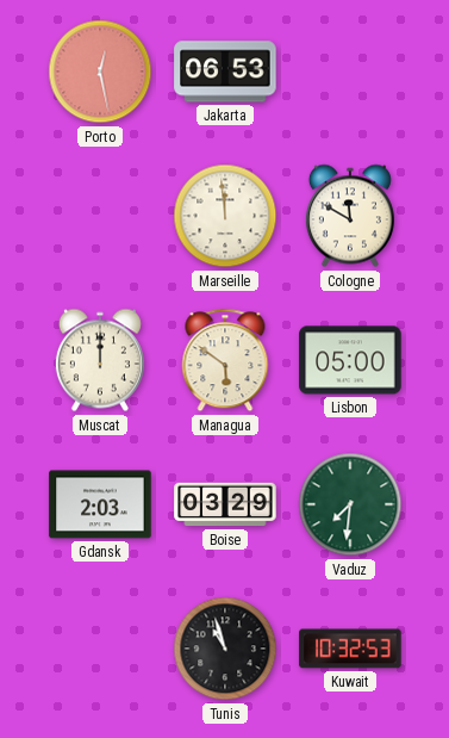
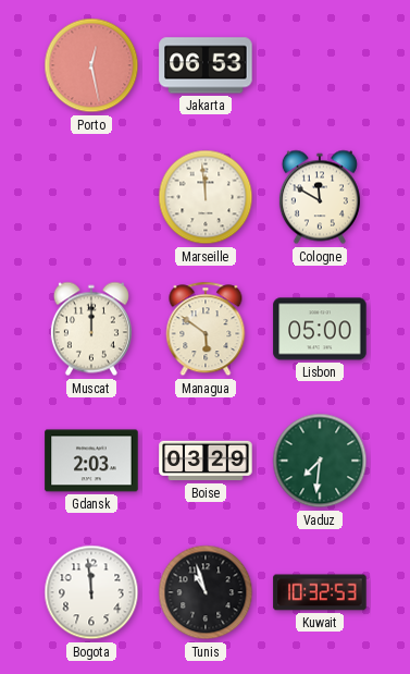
Bogota: none -> 11:59
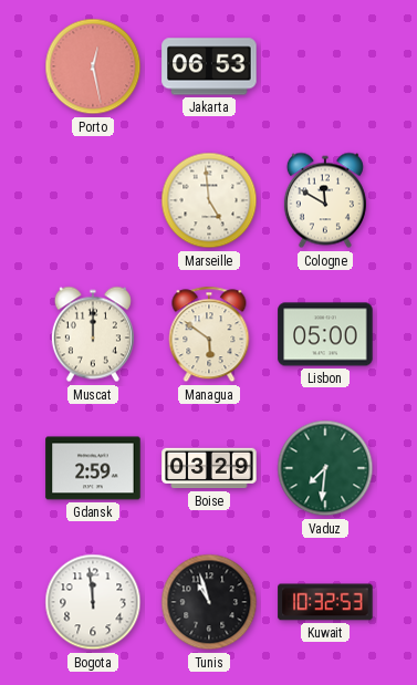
Marseille: 11:59 -> 4:59
Gdansk: 2:03 -> 2:59
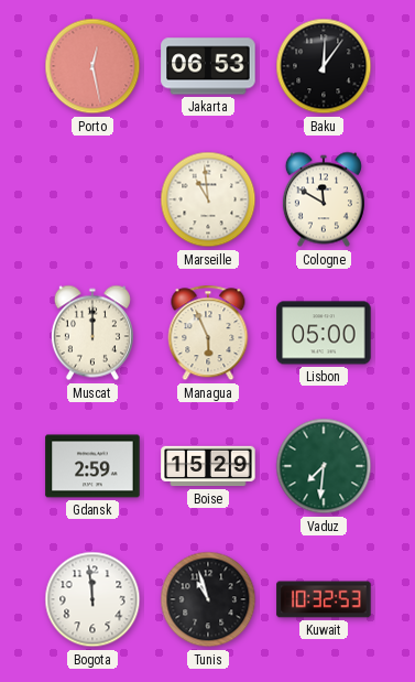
Baku: none -> 12:06
Marseille: 4:59 -> 10:59
Managua: 5:51 -> 5:56
Boise: 03:29 -> 15:29
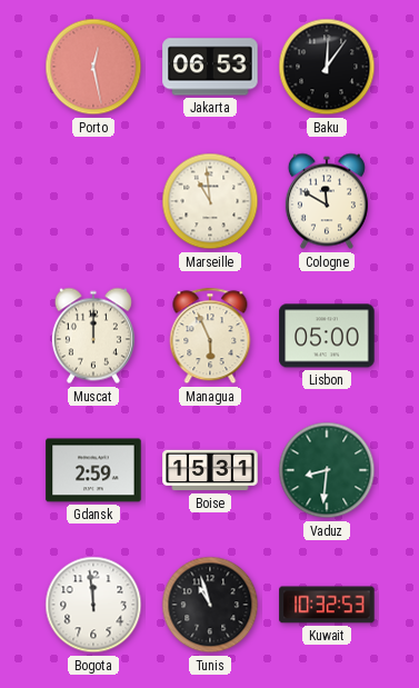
Boise: 15:29 -> 15:31
Vaduz: 7:31 -> 8:31
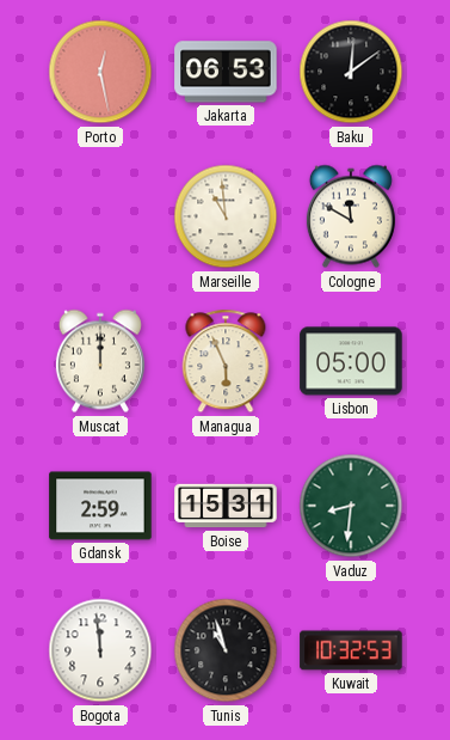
Baku: 12:06 -> 12:09
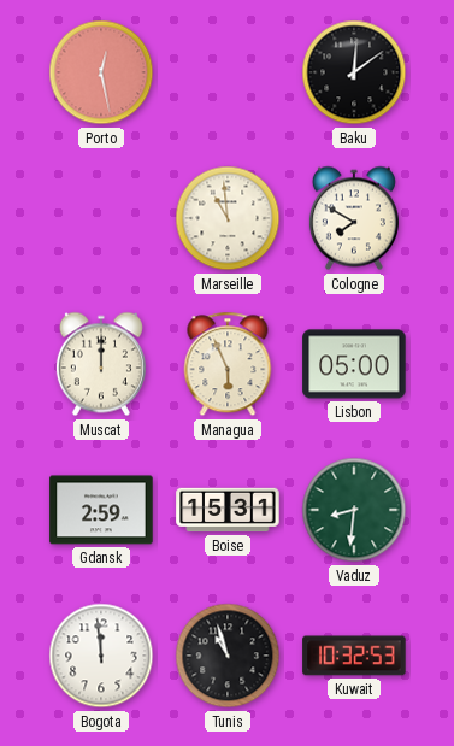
Jakarta: 06:53 -> none
Cologne: 11:50 -> 7:50
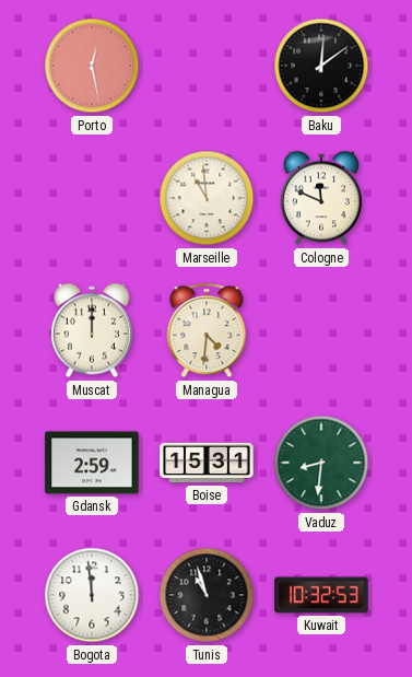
Cologne: 7:50 -> 11:49
Managua: 5:56 -> 4:31
Lisbon: 05:00 -> none
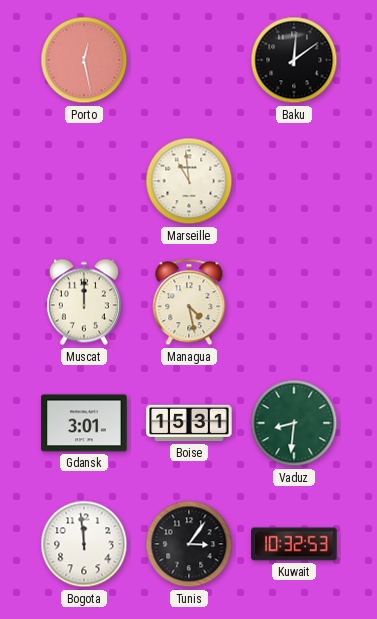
Cologne: 11:49 -> none
Managua: 4:31 -> 4:28
Gdansk: 2:59 -> 3:01
Tunis: 10:57 -> 3:06
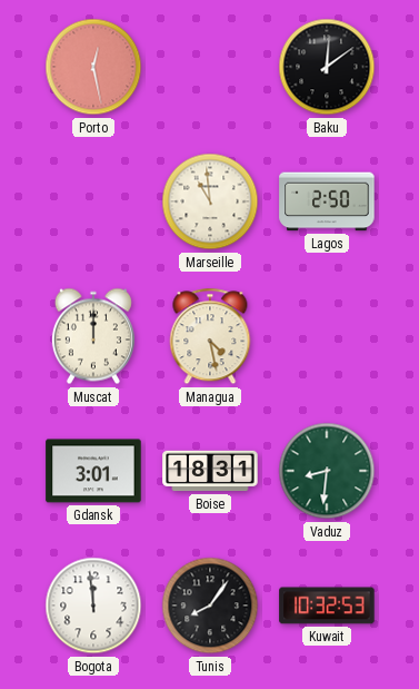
Lagos: none -> 2:50
Boise: 15:31 -> 18:31
Tunis: 3:06 -> 8:06
